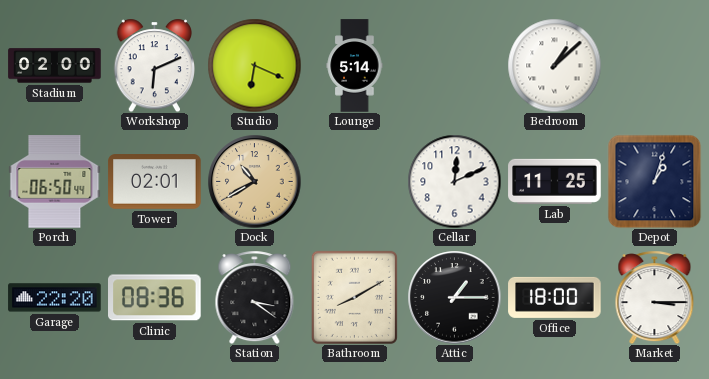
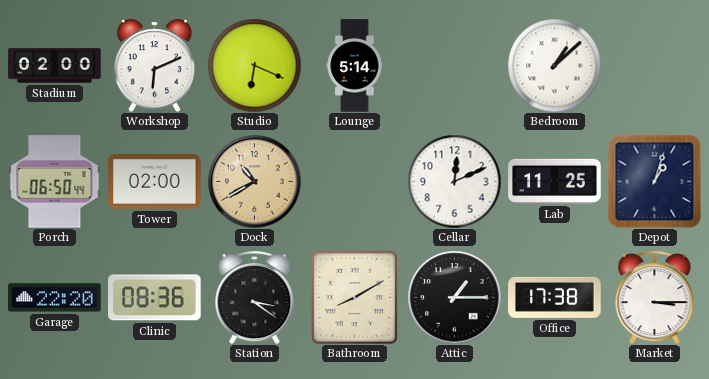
Tower: 02:01 -> 02:00
Office: 18:00 -> 17:38
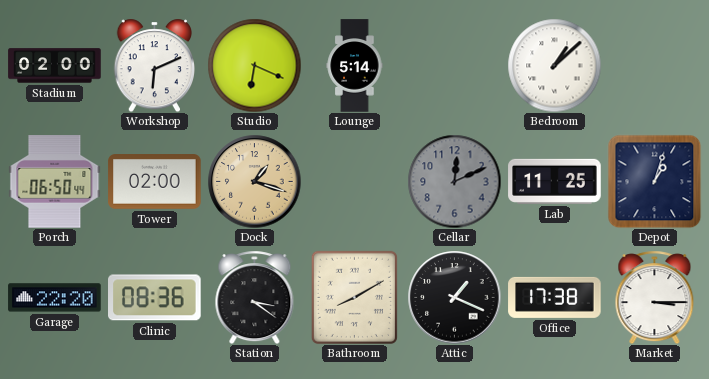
Dock: 10:40 -> 1:18
Cellar dial: white -> grey
Attic: 1:15 -> 1:19
